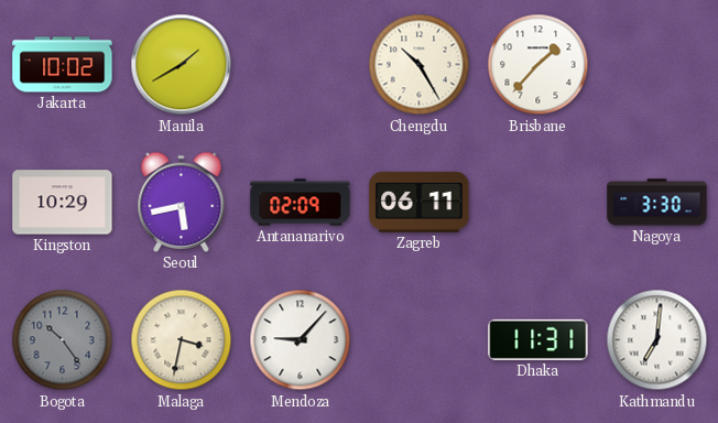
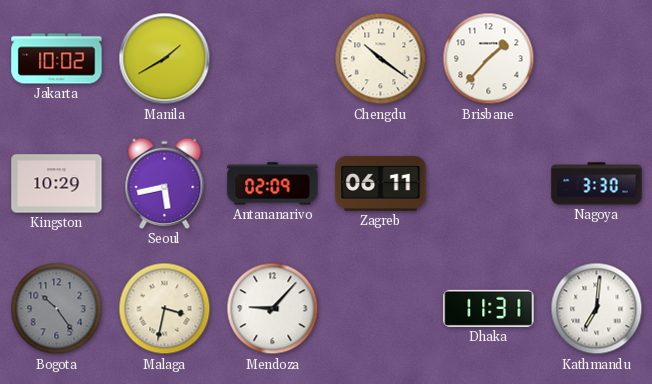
Chengdu: 10:25 -> 10:21
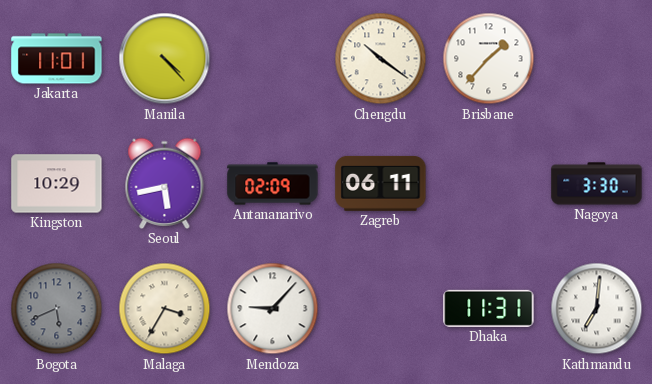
Jakarta: 10:02 -> 11:01
Manila: 1:40 -> 4:23
Bogota: 10:24 -> 5:41
Malaga: 3:32 -> 3:35
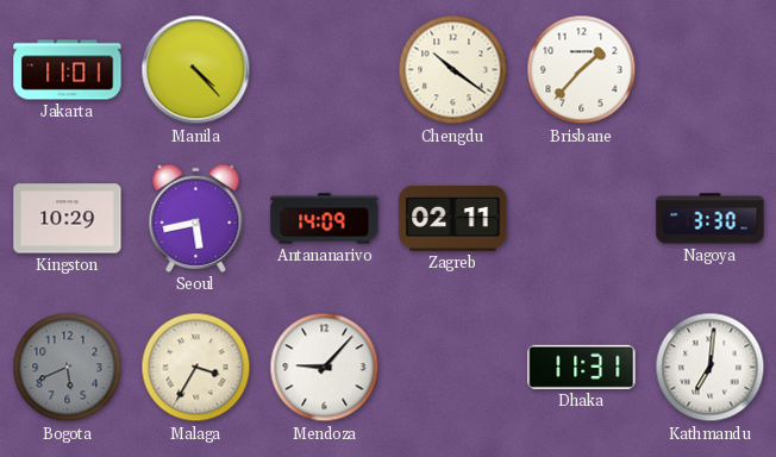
Antananarivo: 02:09 -> 14:09
Zagreb: 06:11 -> 02:11
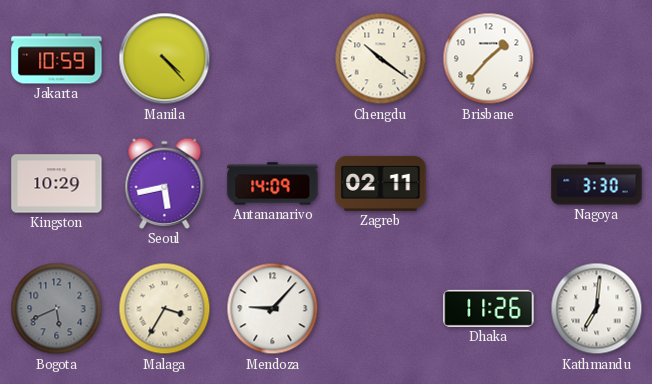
Jakarta: 11:01 -> 10:59
Dhaka: 11:31 -> 11:26
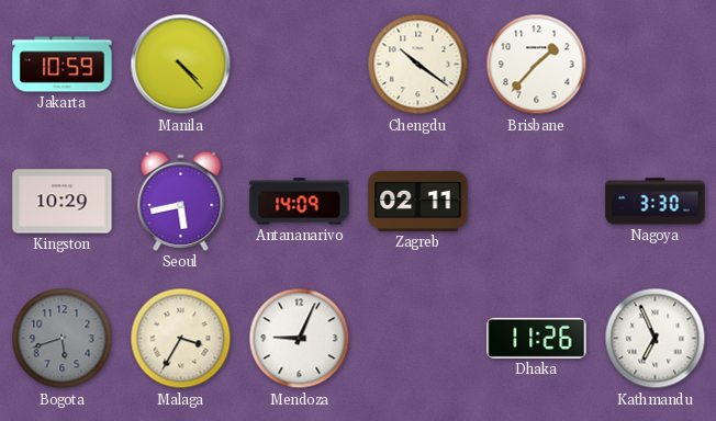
Bogota: 5:41 -> 5:42
Mendoza: 9:07 -> 9:04
Kathmandu: 7:01 -> 6:56
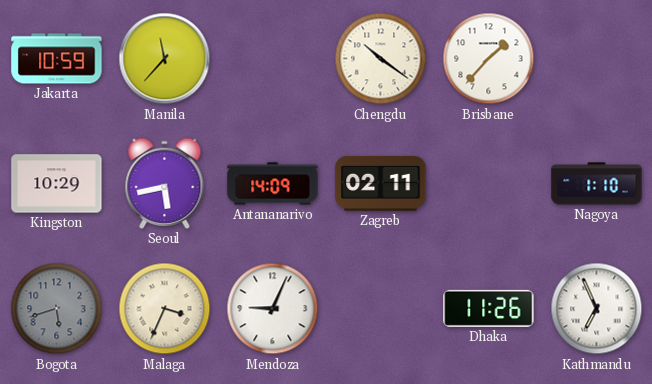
Manila: 4:23 -> 11:37
Nagoya: 3:30 -> 1:10
Malaga: 3:35 -> 3:34
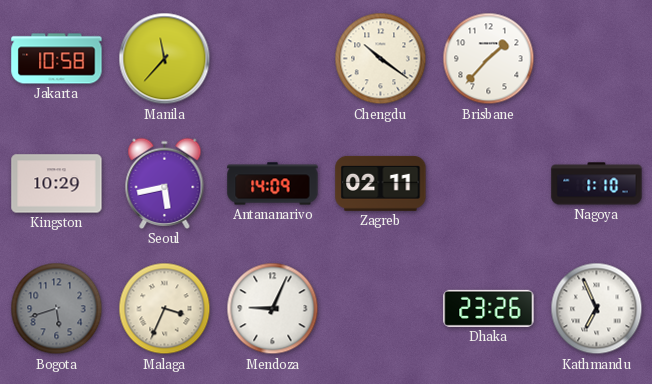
Jakarta: 10:59 -> 10:58
Dhaka: 11:26 -> 23:26
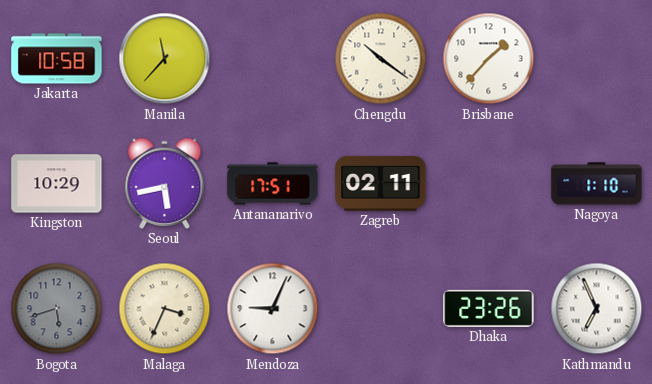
Antananarivo: 14:09 -> 17:51
